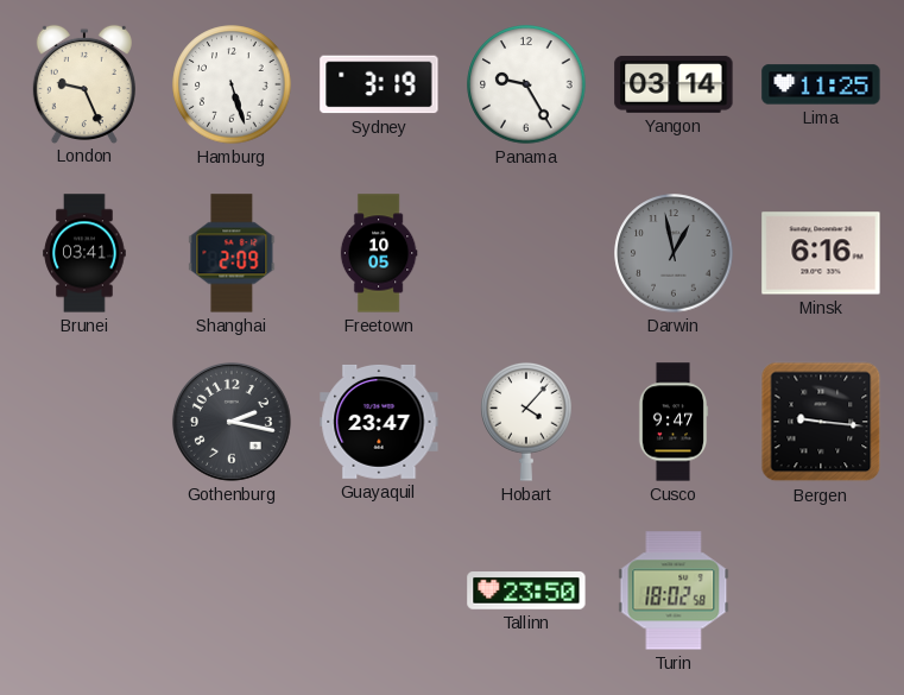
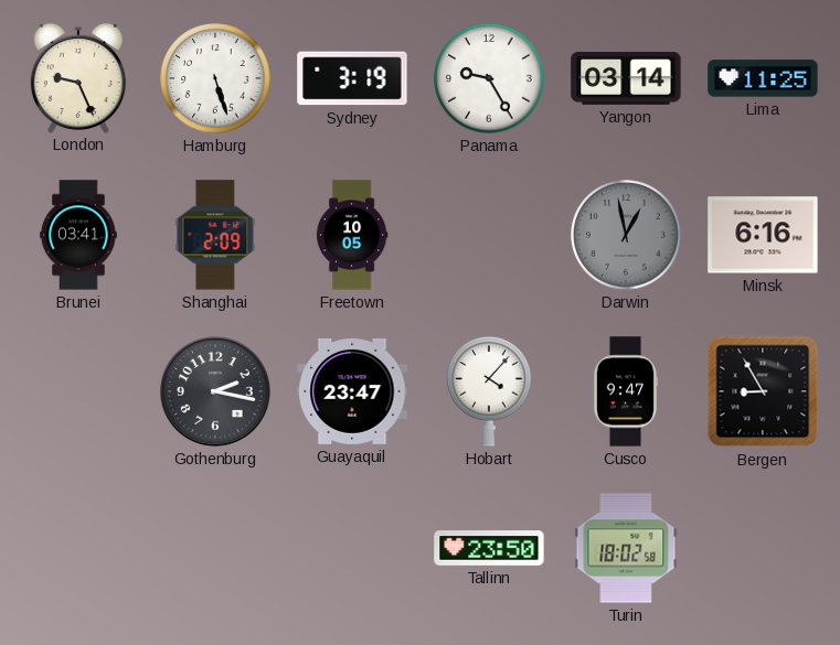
Bergen: 9:16 -> 8:55
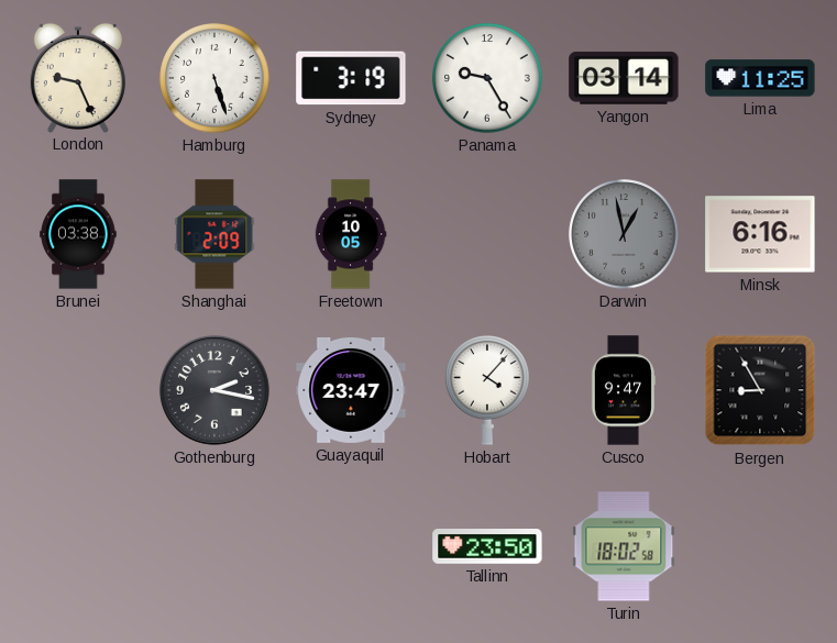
Brunei: 03:41 -> 03:38
